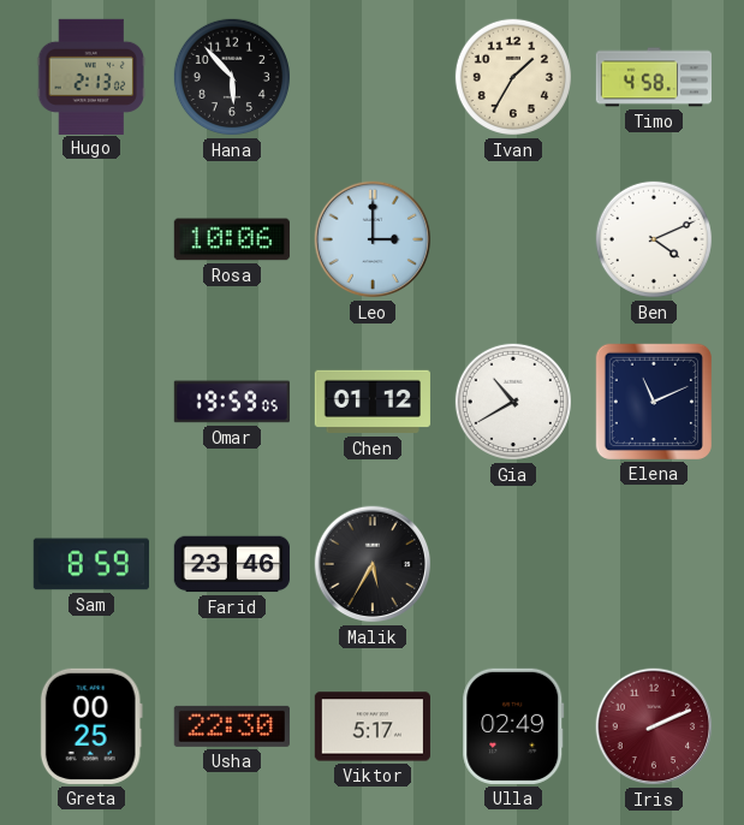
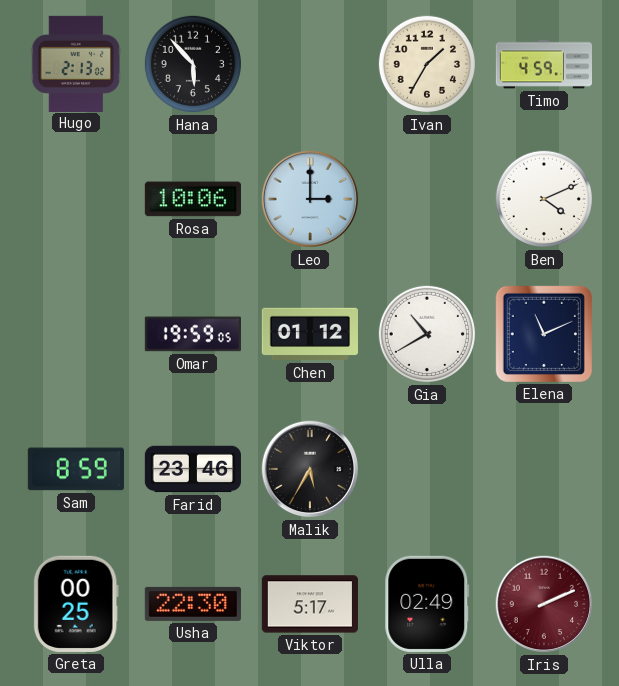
Timo: 4:58 -> 4:59
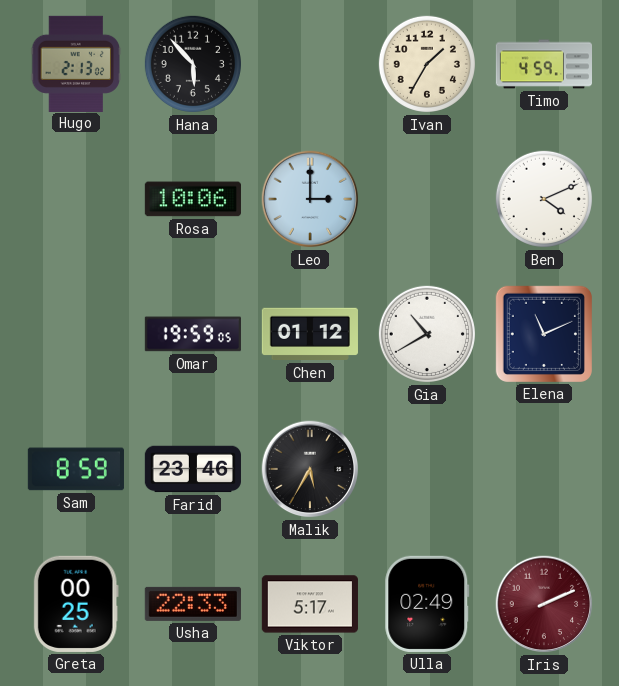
Usha: 22:30 -> 22:33
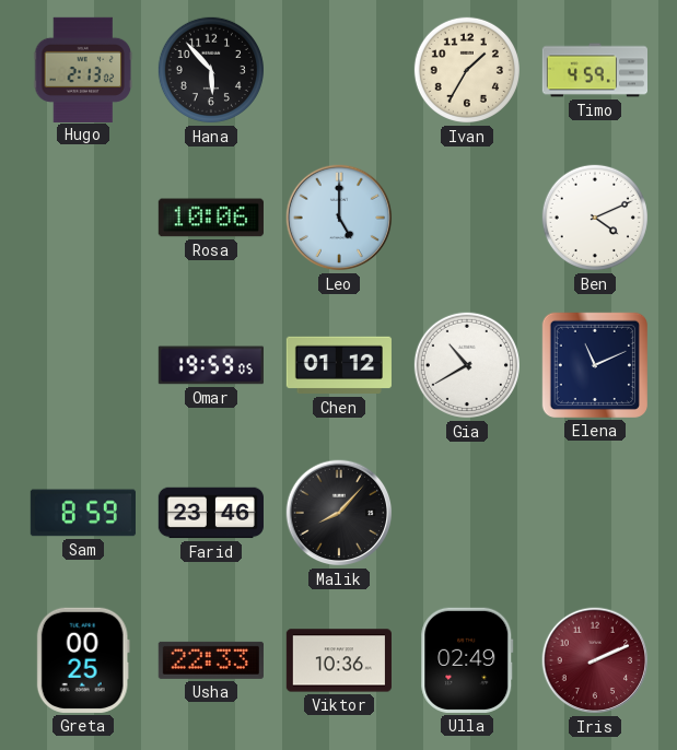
Leo: 3:00 -> 5:00
Malik: 5:35 -> 8:07
Viktor: 5:17 -> 10:36
